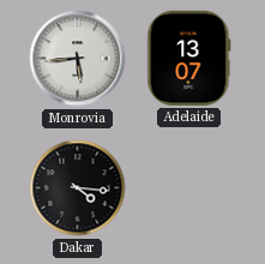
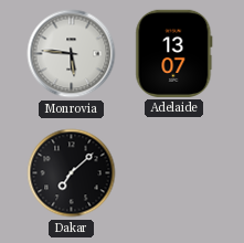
Monrovia: 5:44 -> 5:46
Dakar: 4:16 -> 7:08
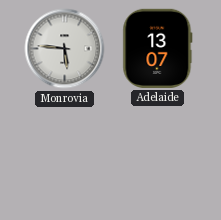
Dakar: 7:08 -> none
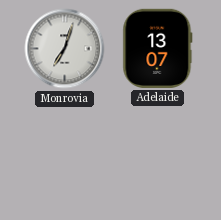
Monrovia: 5:46 -> 7:03
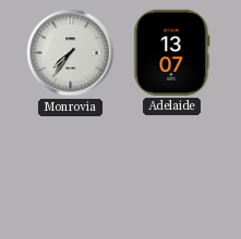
Monrovia: 7:03 -> 7:36
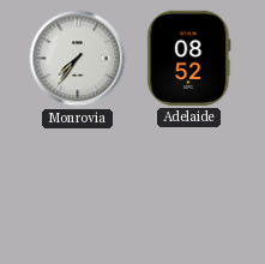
Adelaide: 13:07 -> 08:52
